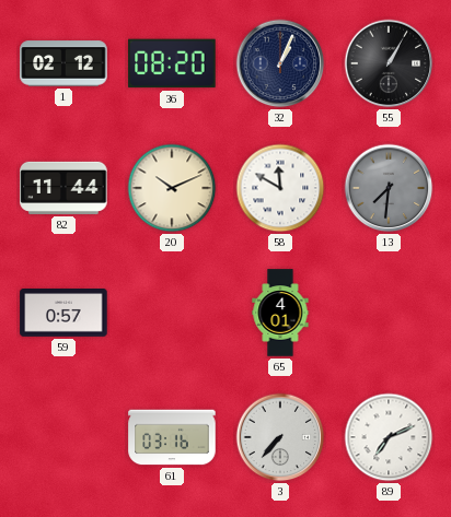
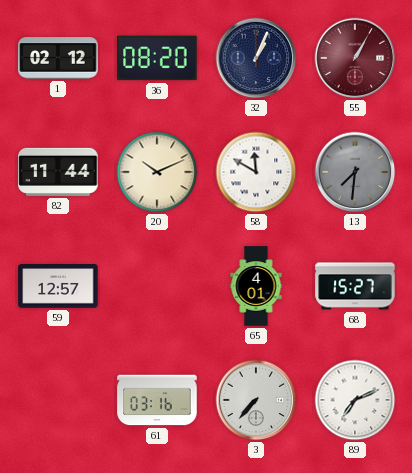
55 dial: black -> burgundy
59: 0:57 -> 12:57
68: none -> 15:27
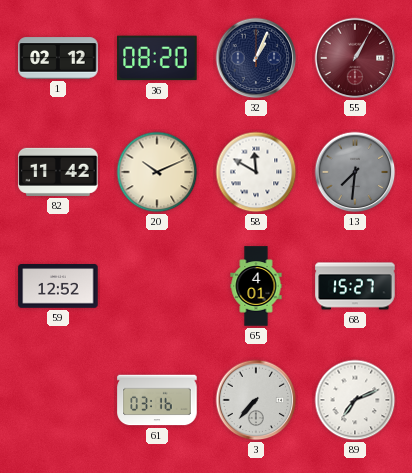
82: 11:44 -> 11:42
59: 12:57 -> 12:52
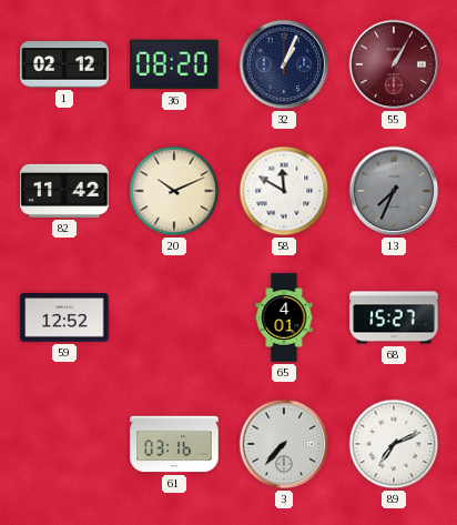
13: 7:31 -> 7:34
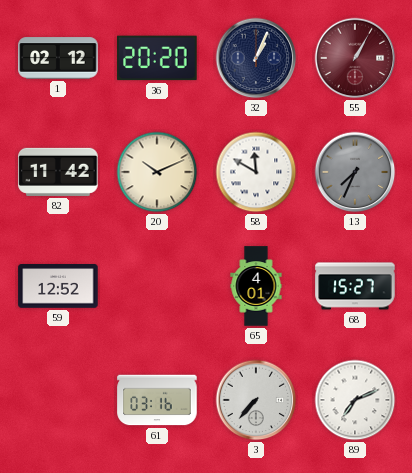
36: 08:20 -> 20:20
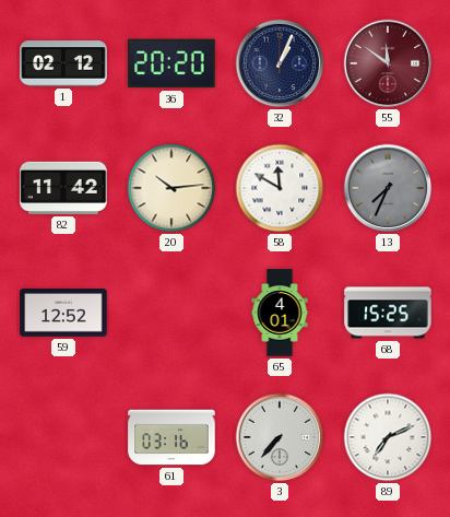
55: 1:05 -> 11:51
20: 10:11 -> 10:14
68: 15:27 -> 15:25
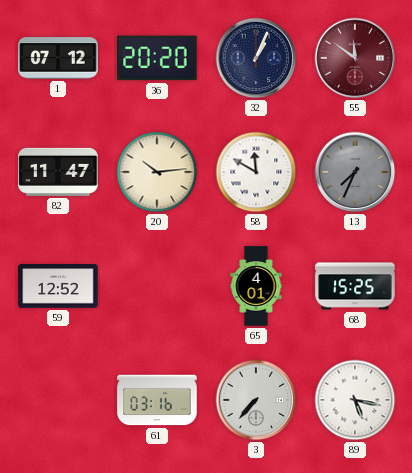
1: 02:12 -> 07:12
82: 11:42 -> 11:47
89: 7:11 -> 5:17
